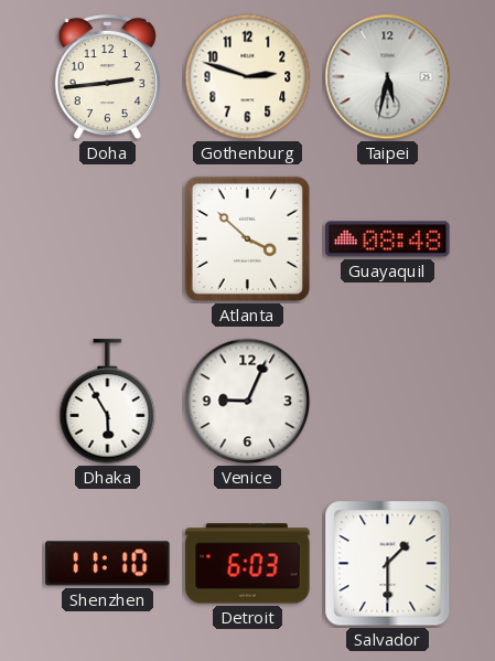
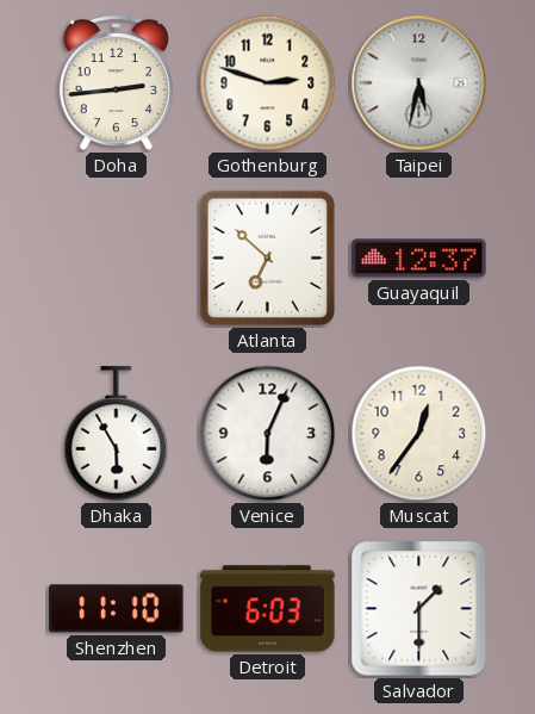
Atlanta: 3:52 -> 6:52
Guayaquil: 08:48 -> 12:37
Venice: 9:04 -> 6:04
Muscat: none -> 12:36
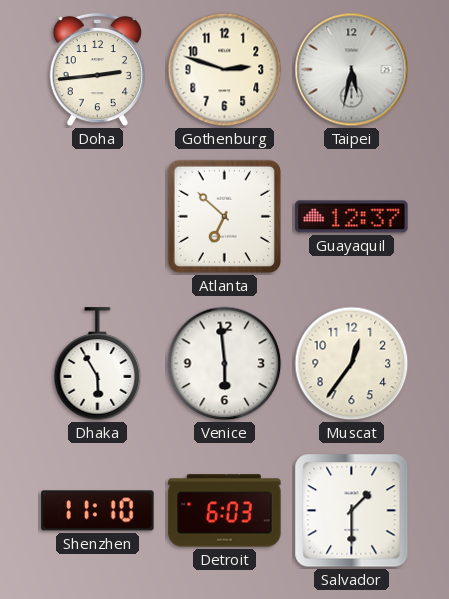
Venice: 6:04 -> 5:59
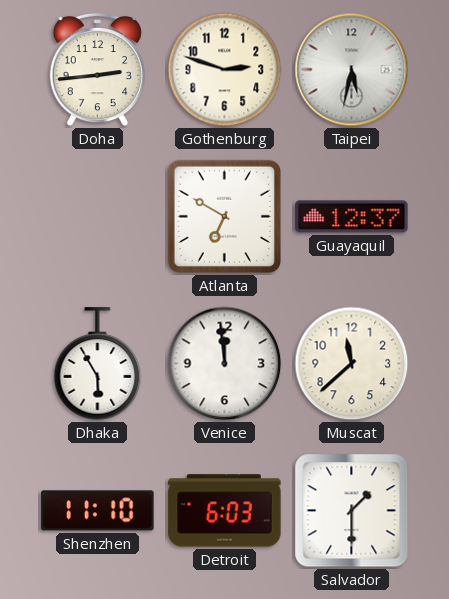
Atlanta: 6:52 -> 6:50
Venice: 5:59 -> 11:59
Muscat: 12:36 -> 11:38
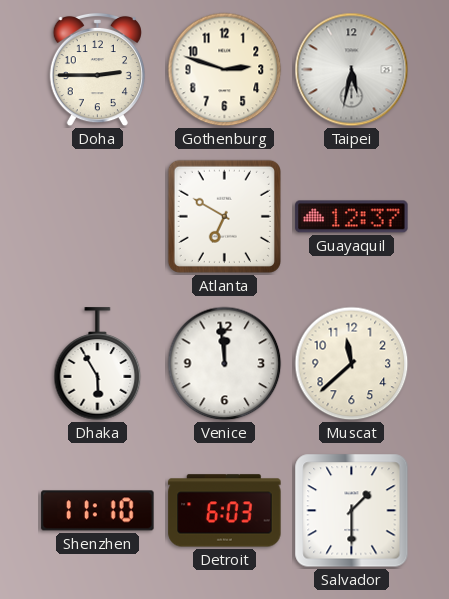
Doha: 2:44 -> 2:45
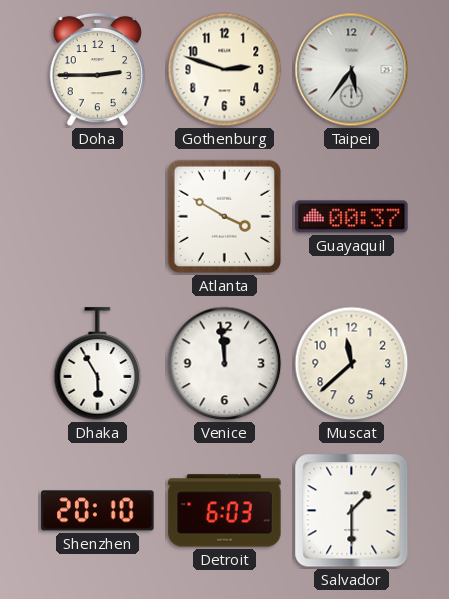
Taipei: 5:32 -> 5:36
Atlanta: 6:50 -> 3:50
Guayaquil: 12:37 -> 00:37
Shenzhen: 11:10 -> 20:10
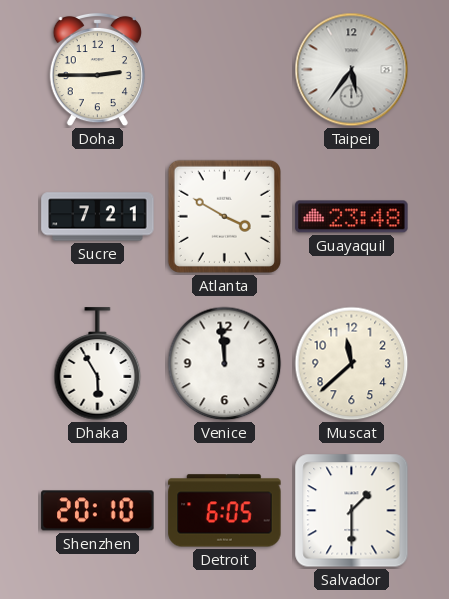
Gothenburg: 2:48 -> none
Sucre: none -> 7:21
Guayaquil: 00:37 -> 23:48
Detroit: 6:03 -> 6:05
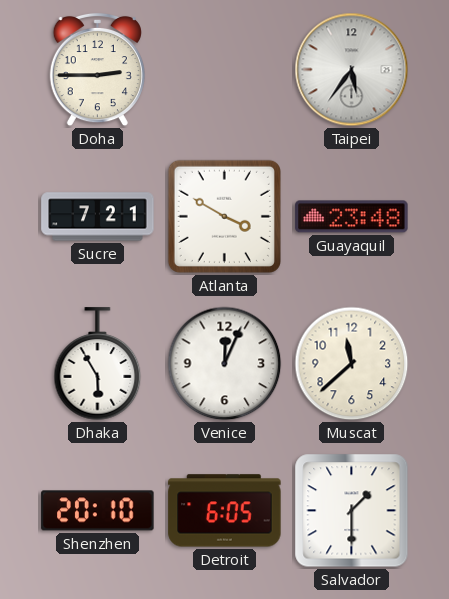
Venice: 11:59 -> 12:04
